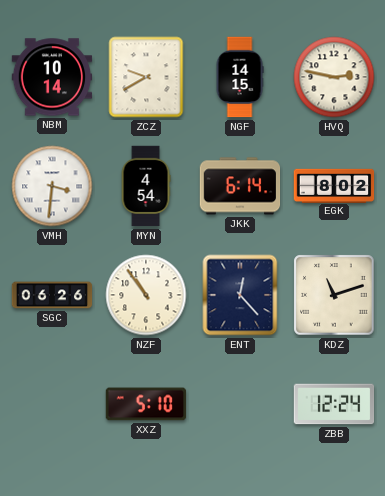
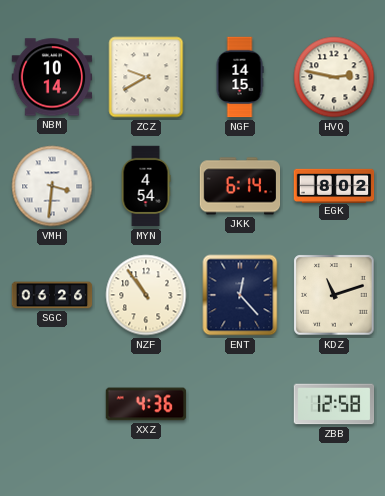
XXZ: 5:10 -> 4:36
ZBB: 12:24 -> 12:58
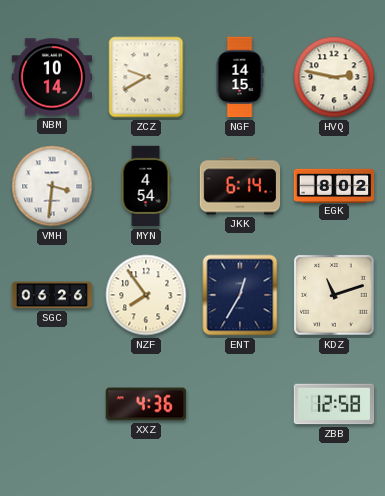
NZF: 10:54 -> 7:54
ENT: 12:23 -> 12:35
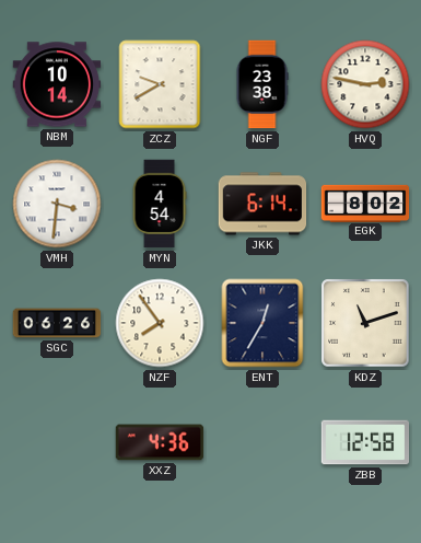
NGF: 14:15 -> 23:38
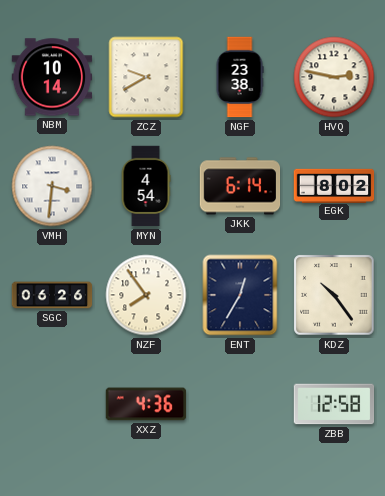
KDZ: 11:12 -> 10:24
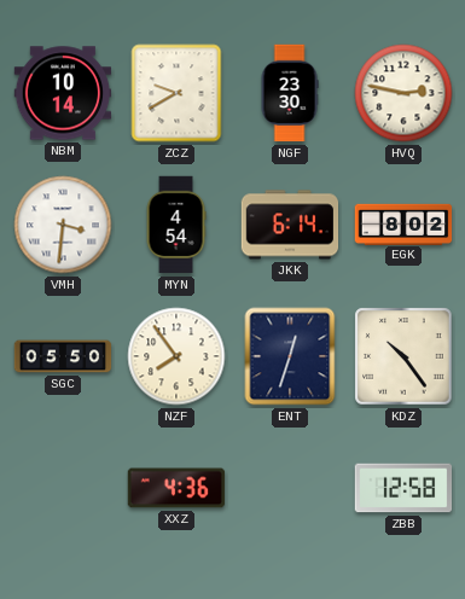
NGF: 23:38 -> 23:30
SGC: 06:26 -> 05:50
ENT: 12:35 -> 12:33
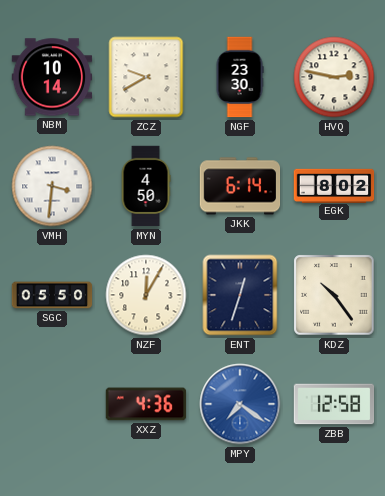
MYN: 4:54 -> 4:50
NZF: 7:54 -> 12:05
MPY: none -> 7:21
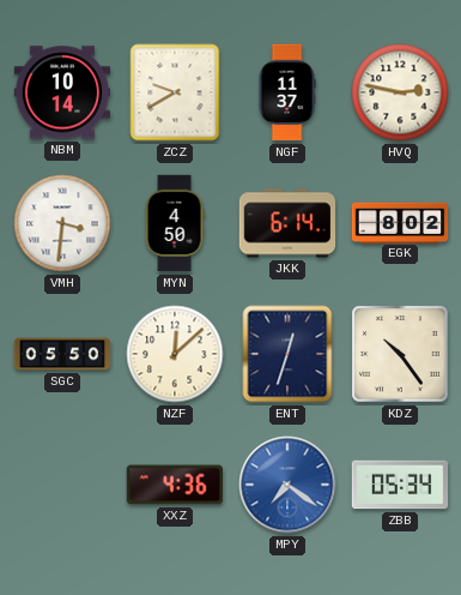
NGF: 23:30 -> 11:37
NZF: 12:05 -> 12:08
ZBB: 12:58 -> 05:34
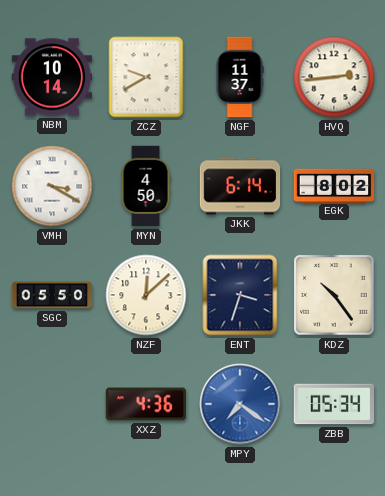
HVQ: 2:47 -> 2:44
VMH: 3:31 -> 3:20
ENT: 12:33 -> 3:33
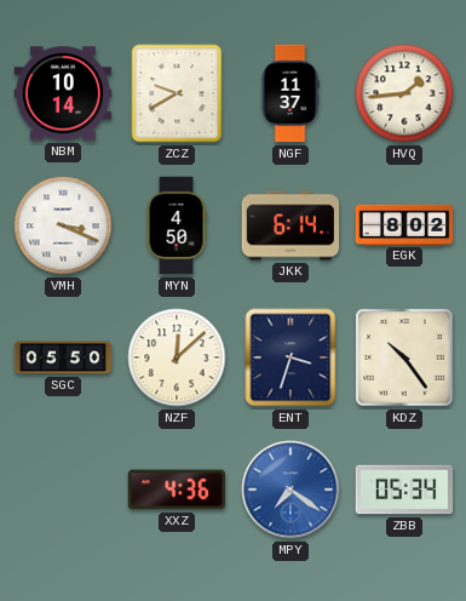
HVQ: 2:44 -> 1:44
VMH: 3:20 -> 3:19
